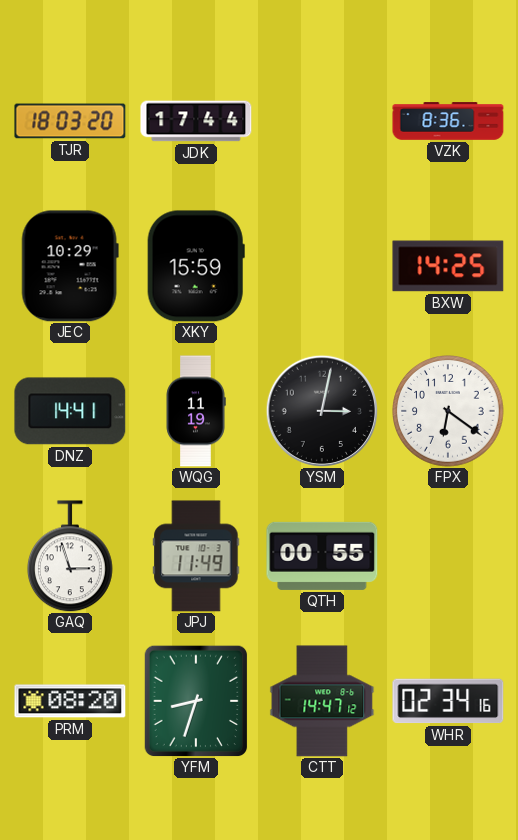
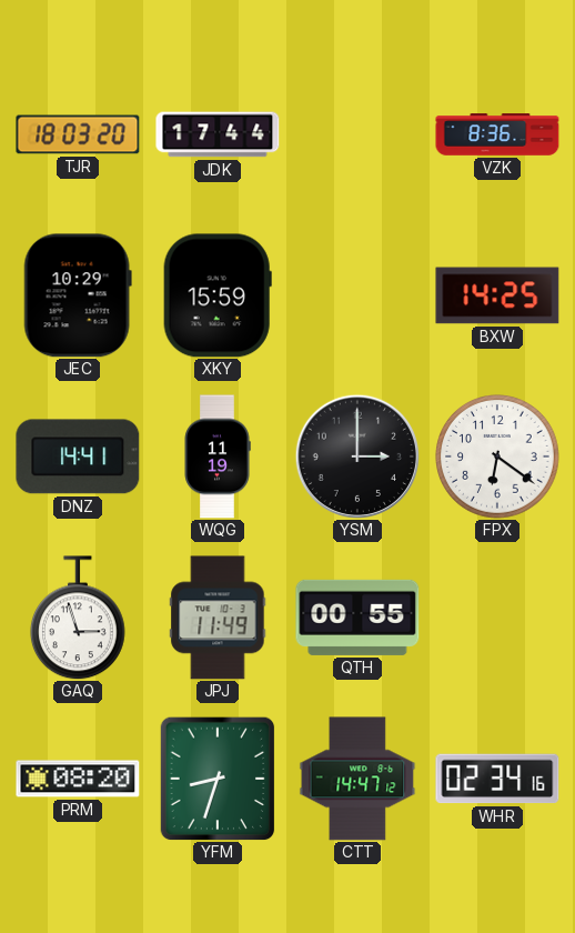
YSM: 3:02 -> 3:00
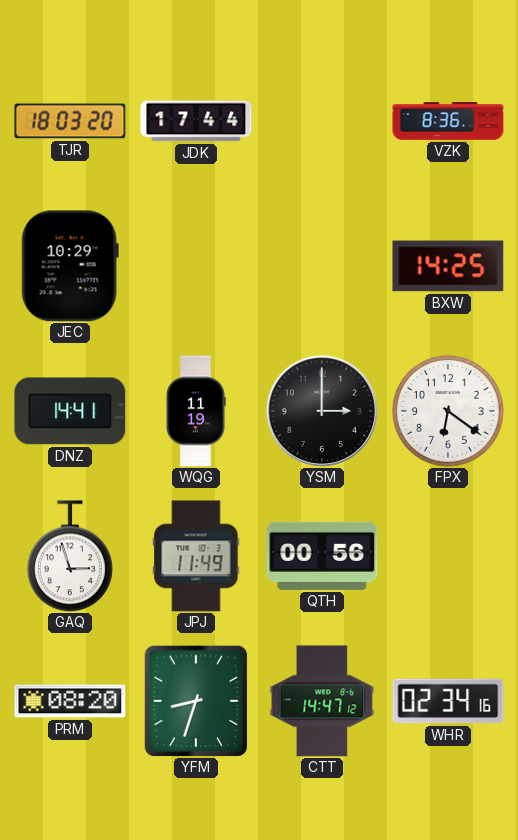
XKY: 15:59 -> none
QTH: 00:55 -> 00:56
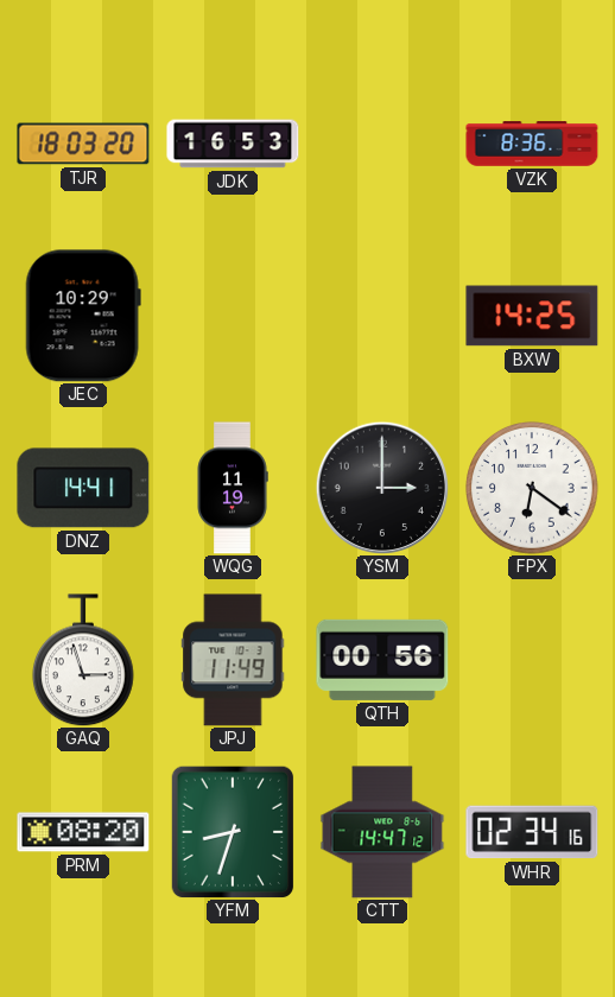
JDK: 17:44 -> 16:53
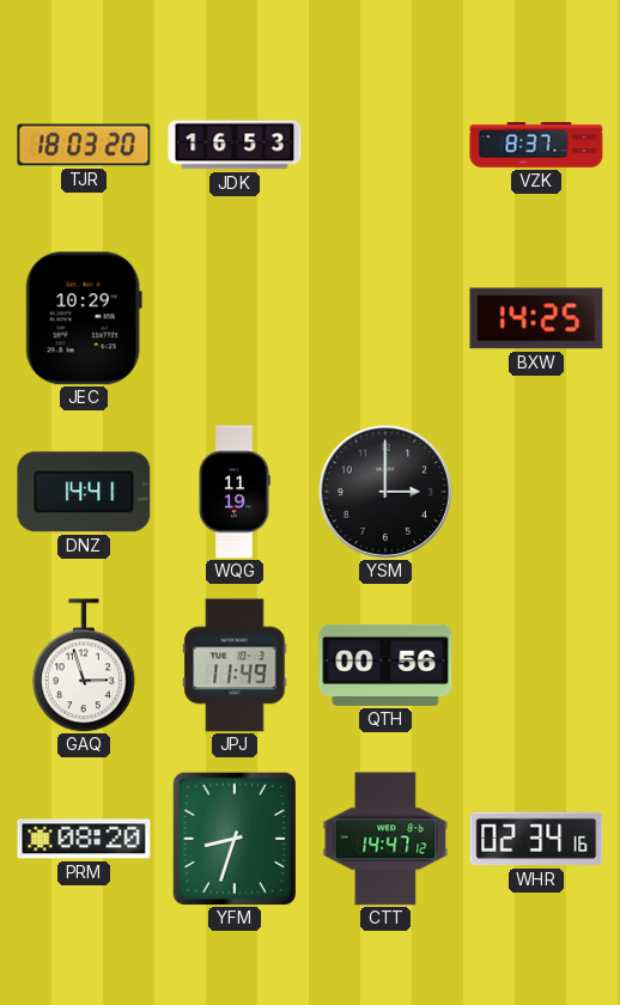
VZK: 8:36 -> 8:37
FPX: 6:21 -> none
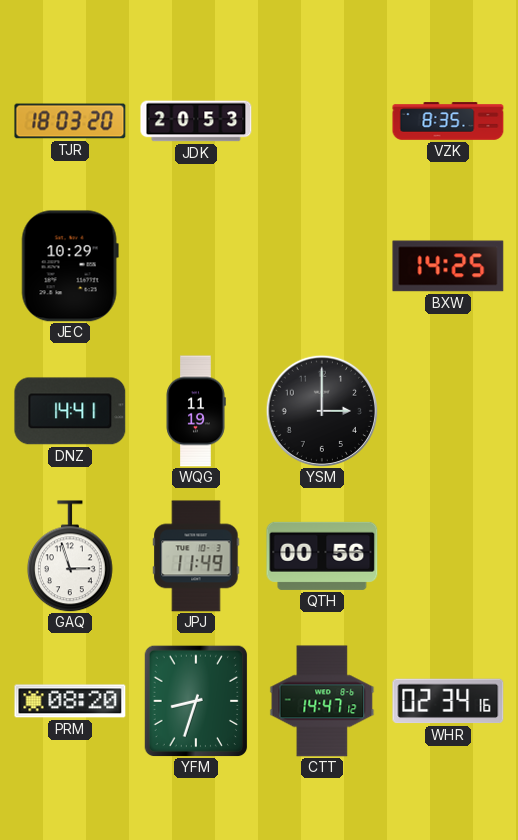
JDK: 16:53 -> 20:53
VZK: 8:37 -> 8:35
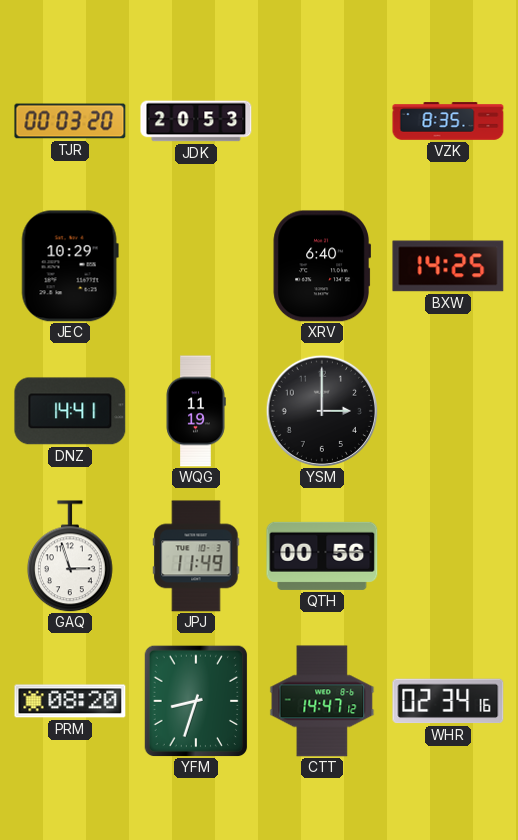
TJR: 18:03 -> 00:03
XRV: none -> 6:40
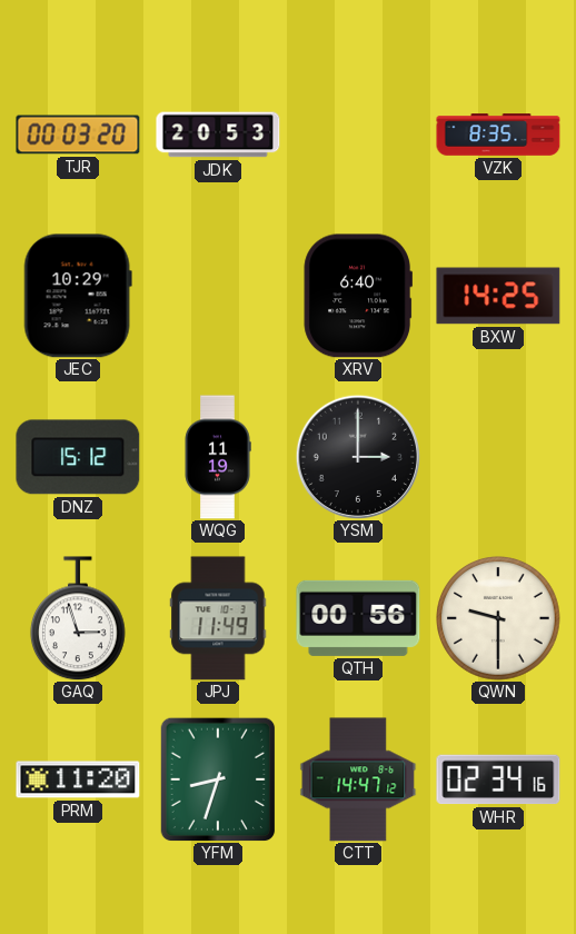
DNZ: 14:41 -> 15:12
QWN: none -> 9:30
PRM: 08:20 -> 11:20
